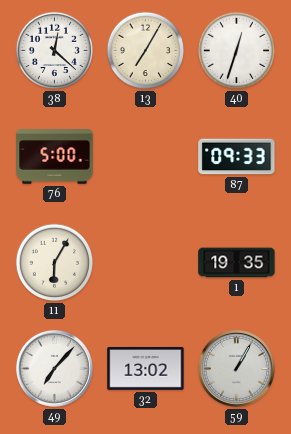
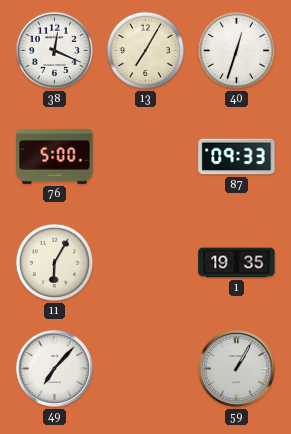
38: 12:22 -> 12:19
32: 13:02 -> none
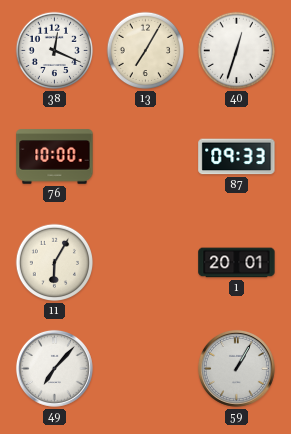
76: 5:00 -> 10:00
1: 19:35 -> 20:01
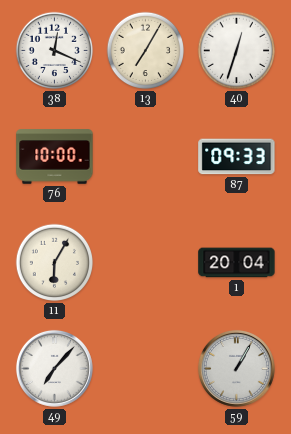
1: 20:01 -> 20:04
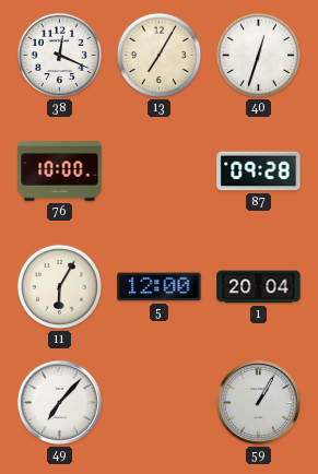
87: 09:33 -> 09:28
5: none -> 12:00
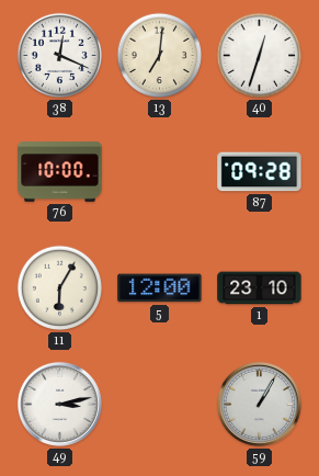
13: 7:05 -> 7:01
1: 20:04 -> 23:10
49: 7:07 -> 3:13
